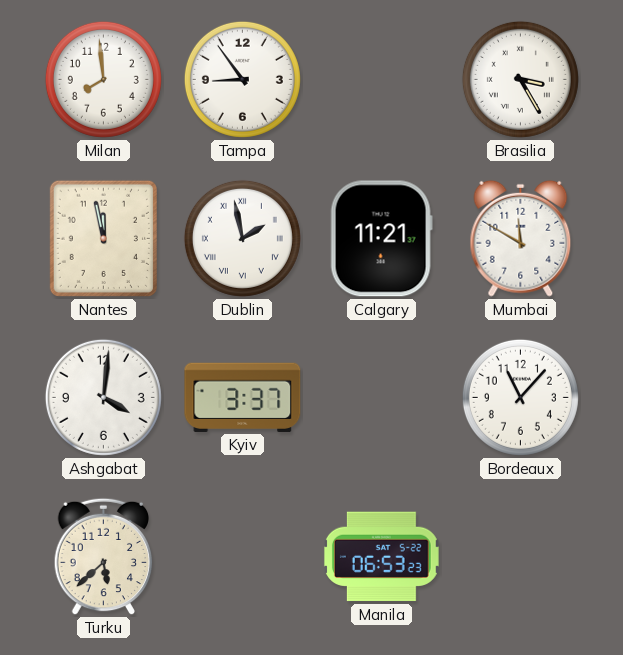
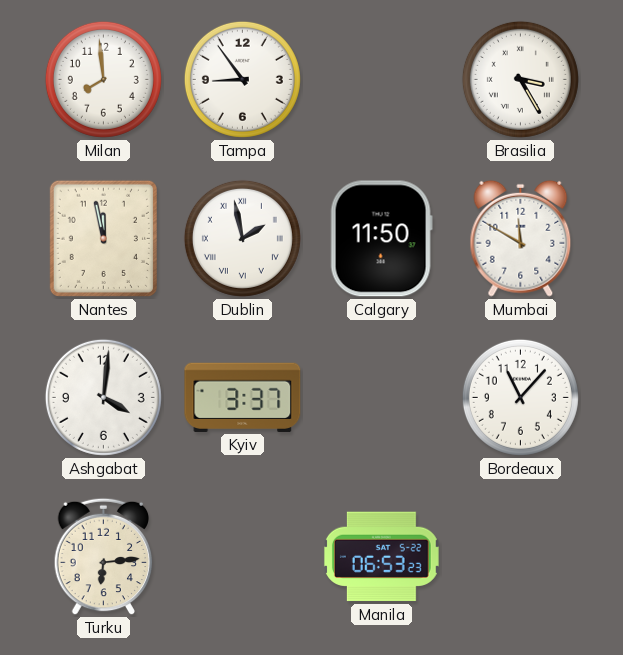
Calgary: 11:21 -> 11:50
Turku: 5:38 -> 6:14
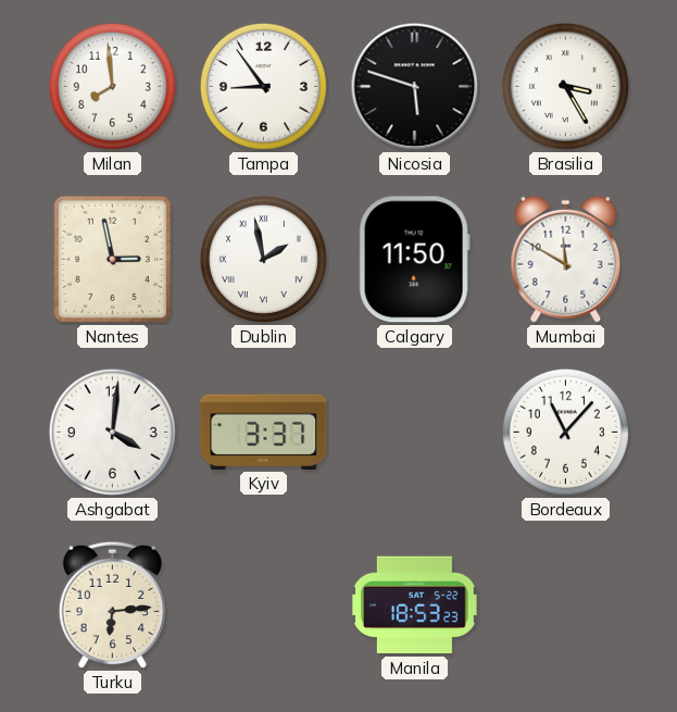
Nicosia: none -> 5:48
Nantes: 11:58 -> 2:58
Manila: 06:53 -> 18:53
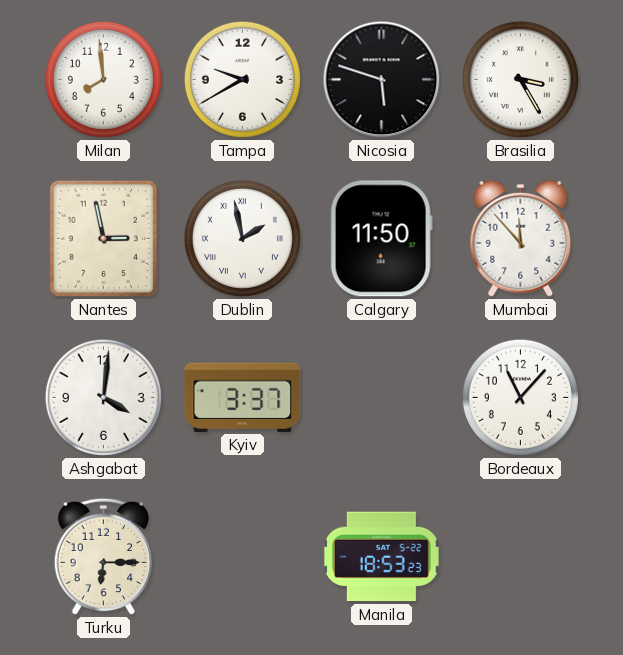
Tampa: 8:54 -> 9:40
Mumbai: 11:50 -> 11:53
Turku: 6:14 -> 6:15
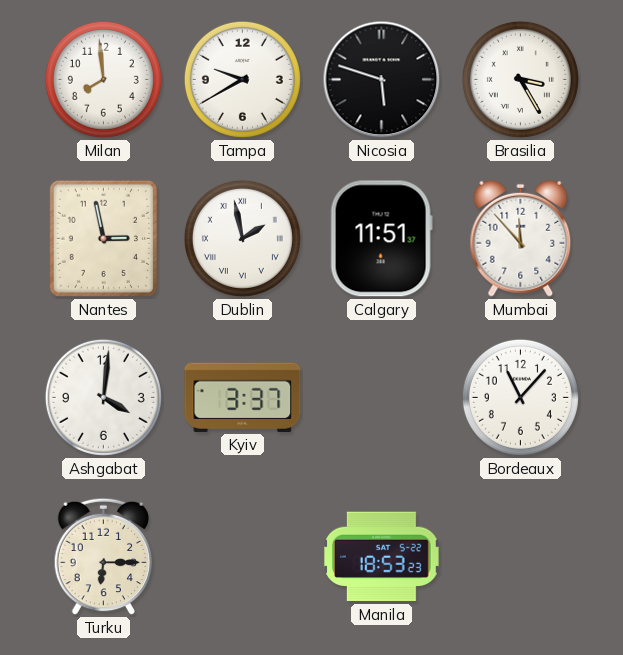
Calgary: 11:50 -> 11:51
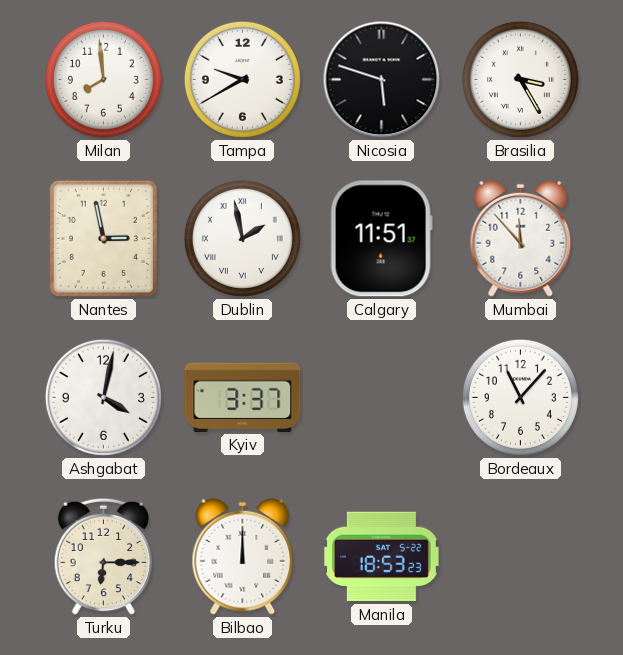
Ashgabat: 4:01 -> 4:02
Bilbao: none -> 12:00
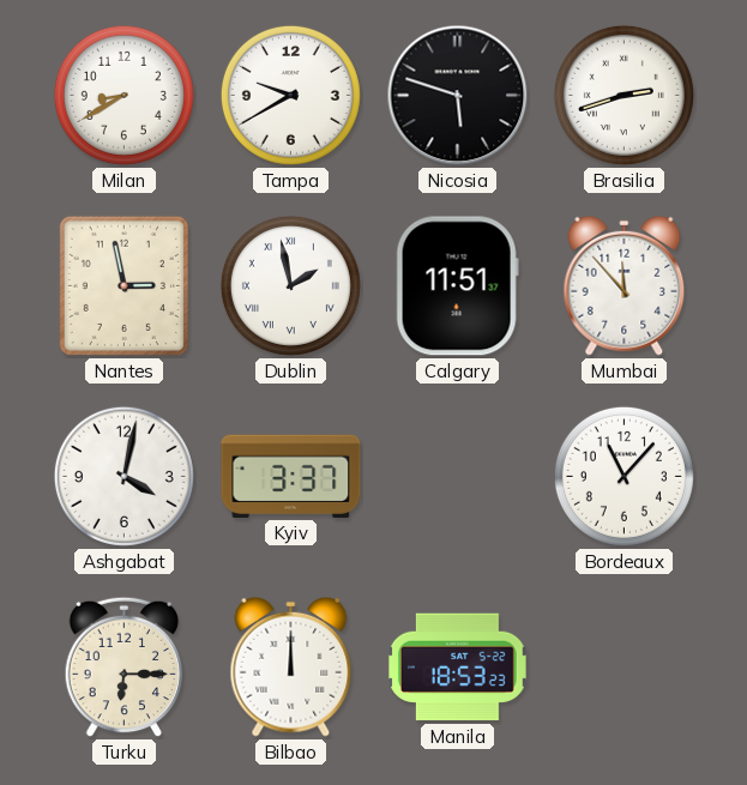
Milan: 7:59 -> 8:40
Brasilia: 3:25 -> 2:42
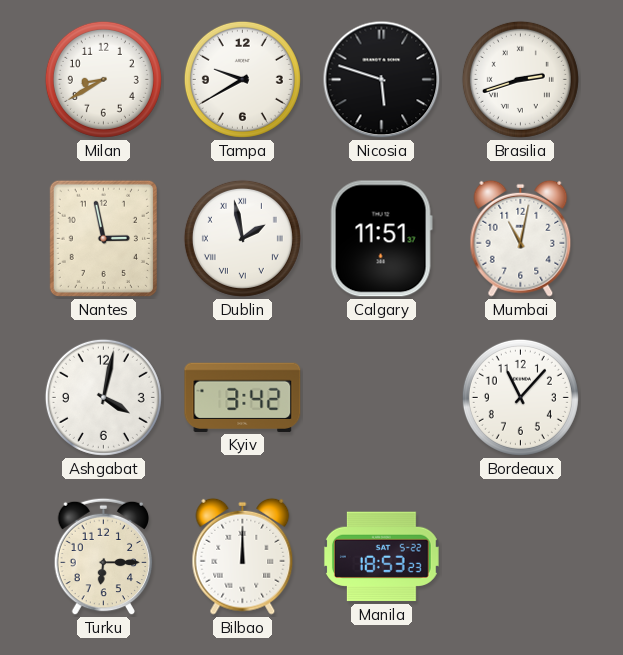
Mumbai: 11:53 -> 11:02
Kyiv: 3:37 -> 3:42
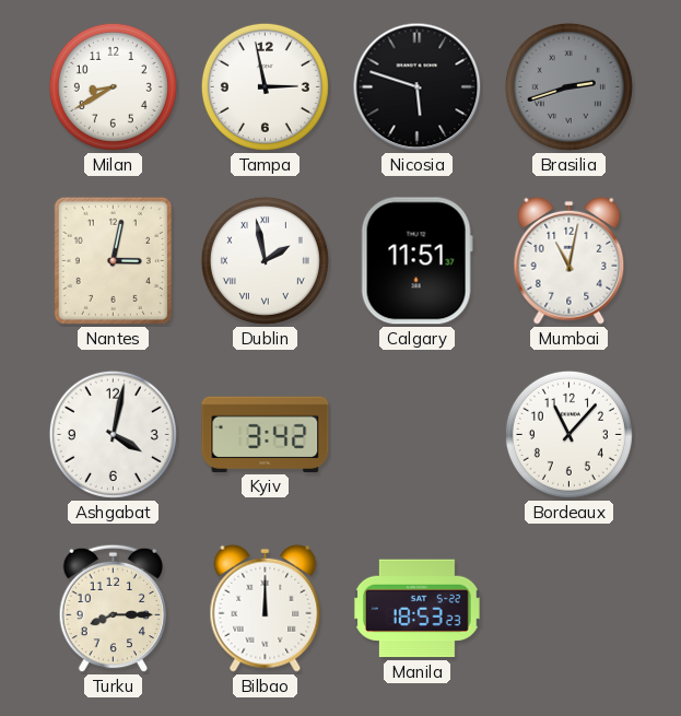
Tampa: 9:40 -> 2:58
Brasilia dial: white -> grey
Nantes: 2:58 -> 3:02
Turku: 6:15 -> 8:15
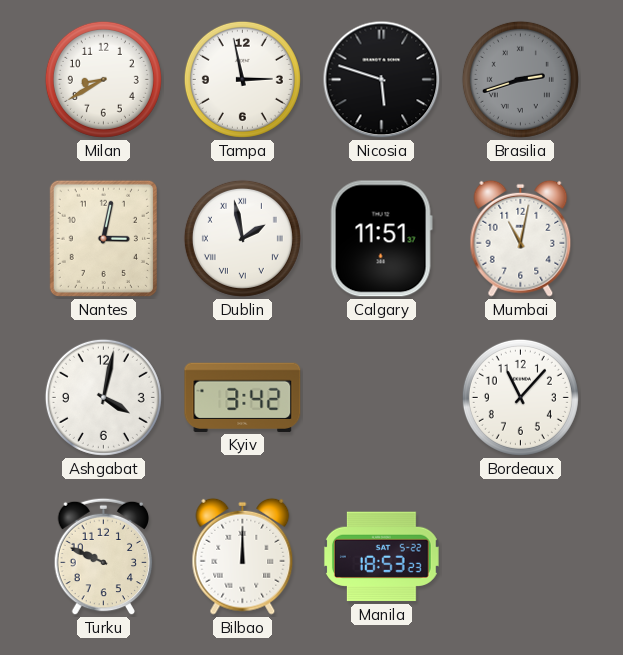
Turku: 8:15 -> 9:49
